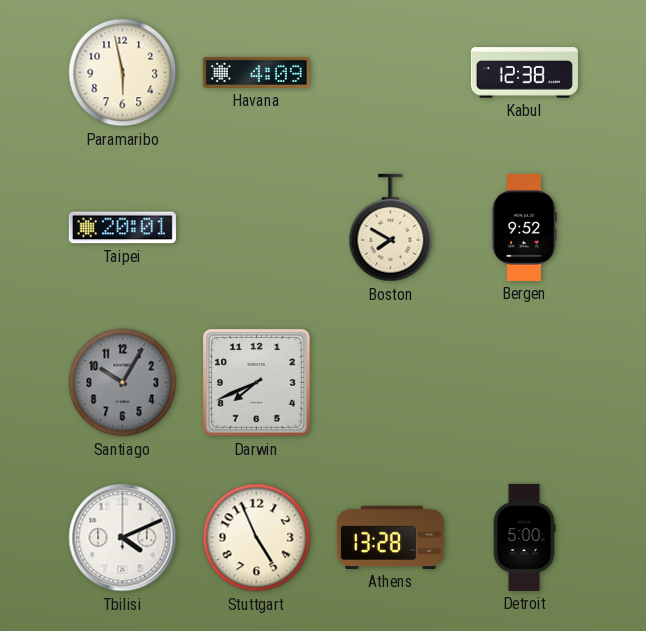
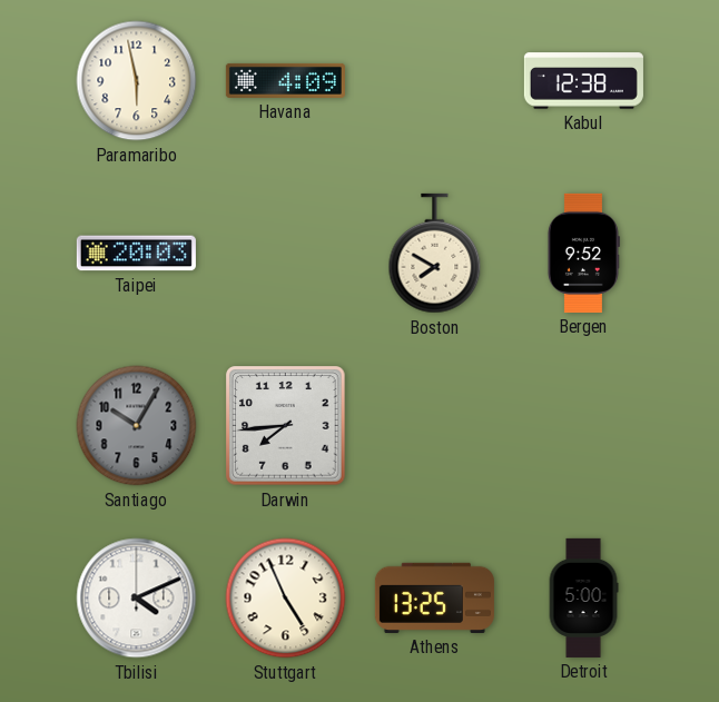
Taipei: 20:01 -> 20:03
Darwin: 7:41 -> 7:44
Athens: 13:28 -> 13:25
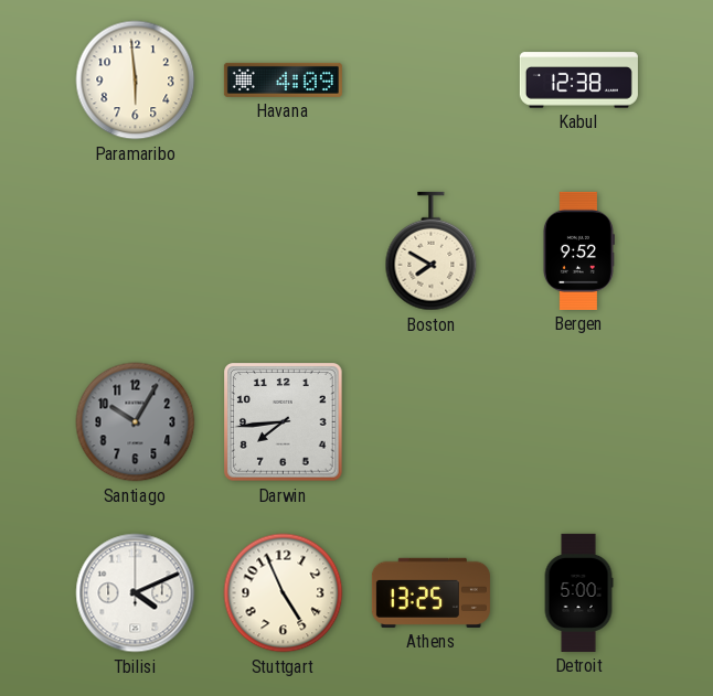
Paramaribo: 5:58 -> 5:59
Taipei: 20:03 -> none
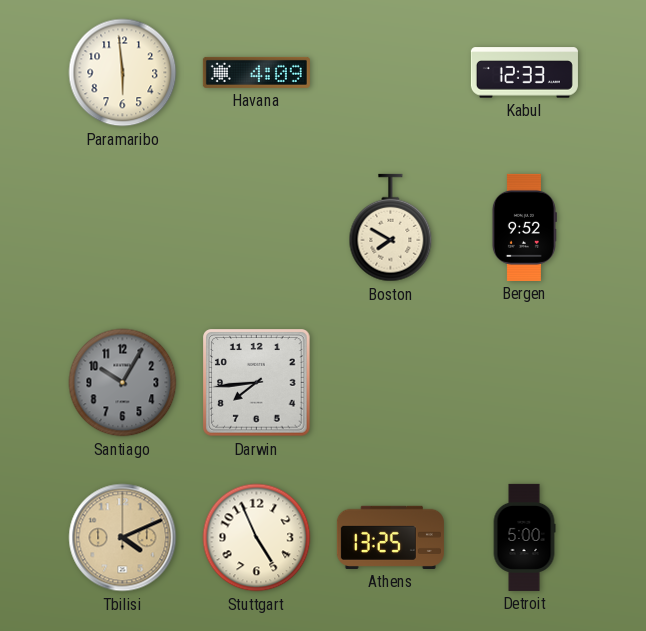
Kabul: 12:38 -> 12:33
Tbilisi dial: white -> champagne
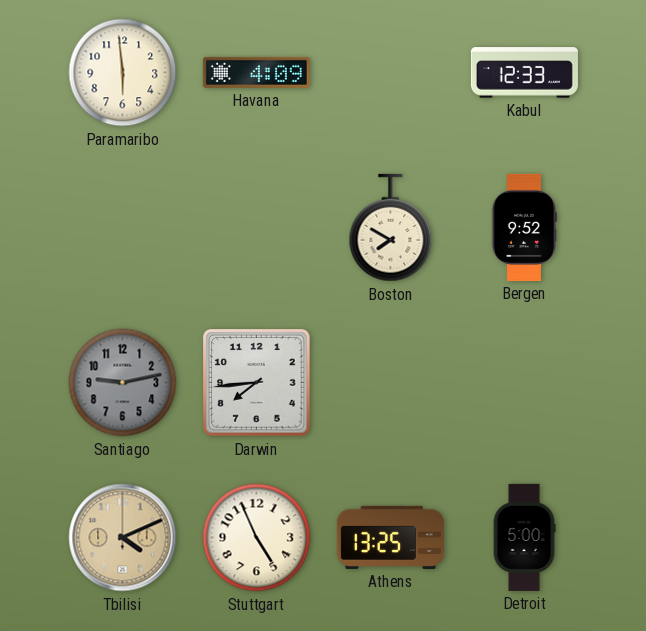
Santiago: 10:05 -> 9:13
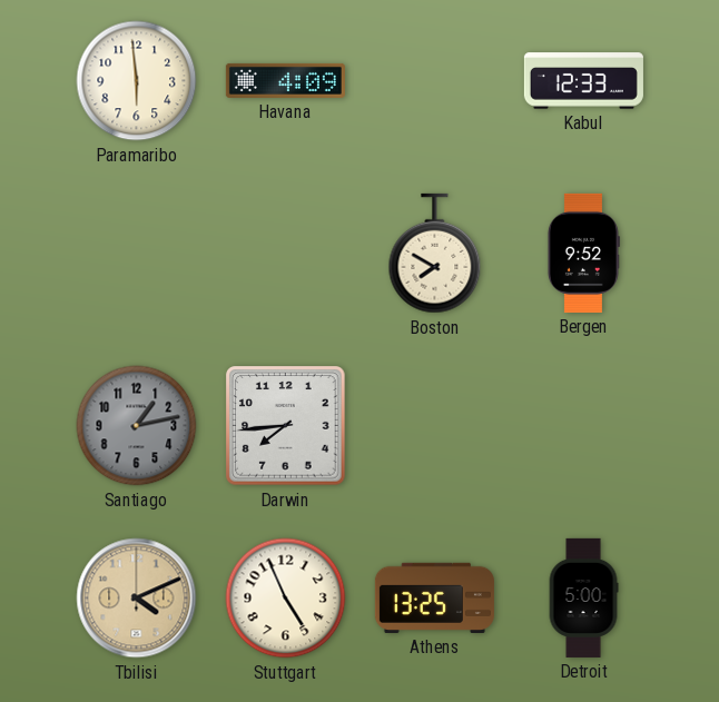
Santiago: 9:13 -> 1:13
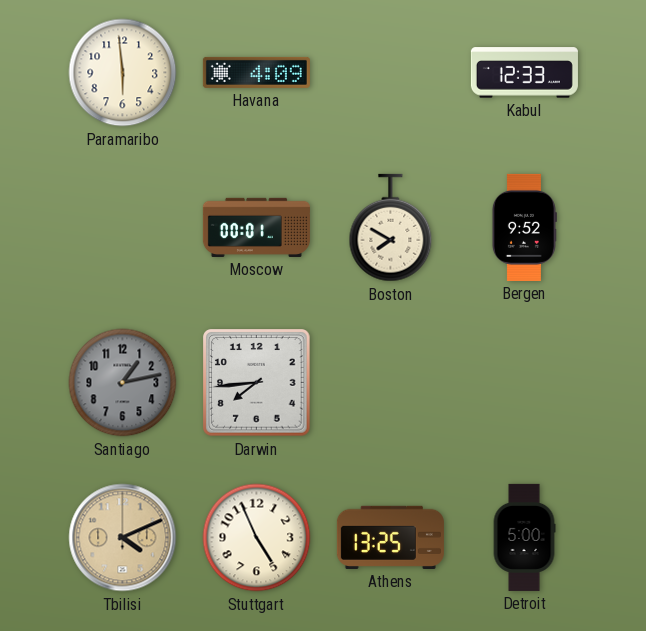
Moscow: none -> 00:01
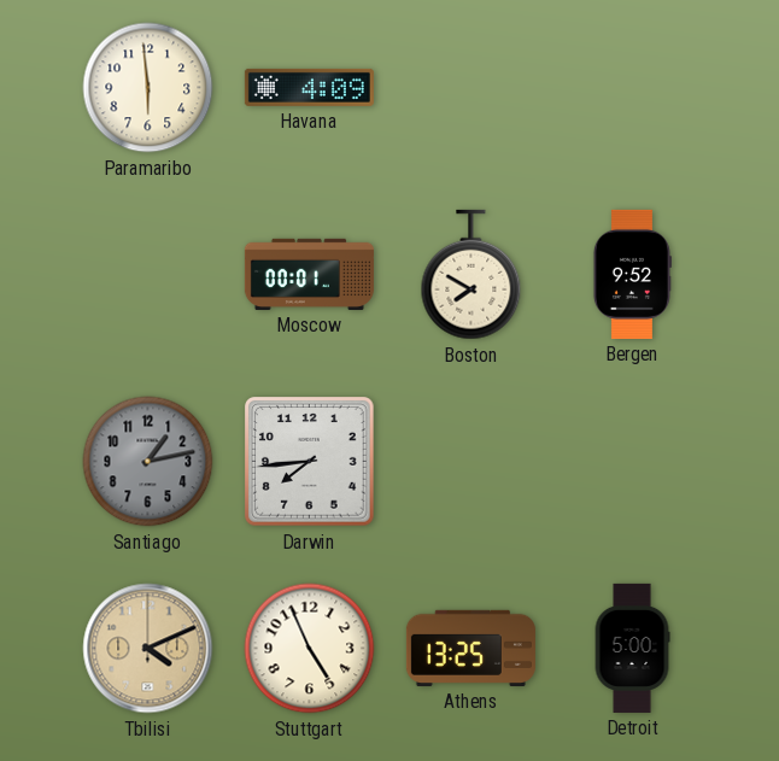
Kabul: 12:33 -> none
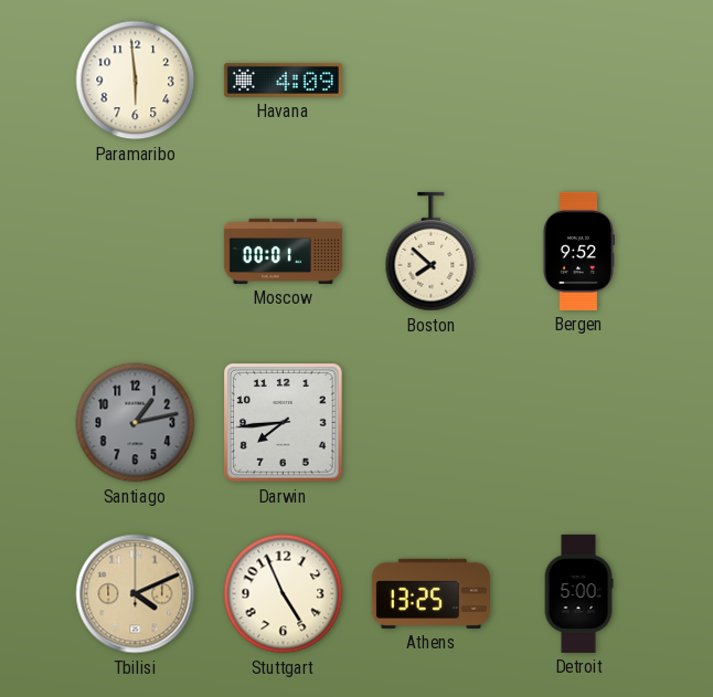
Boston: 7:50 -> 7:52
